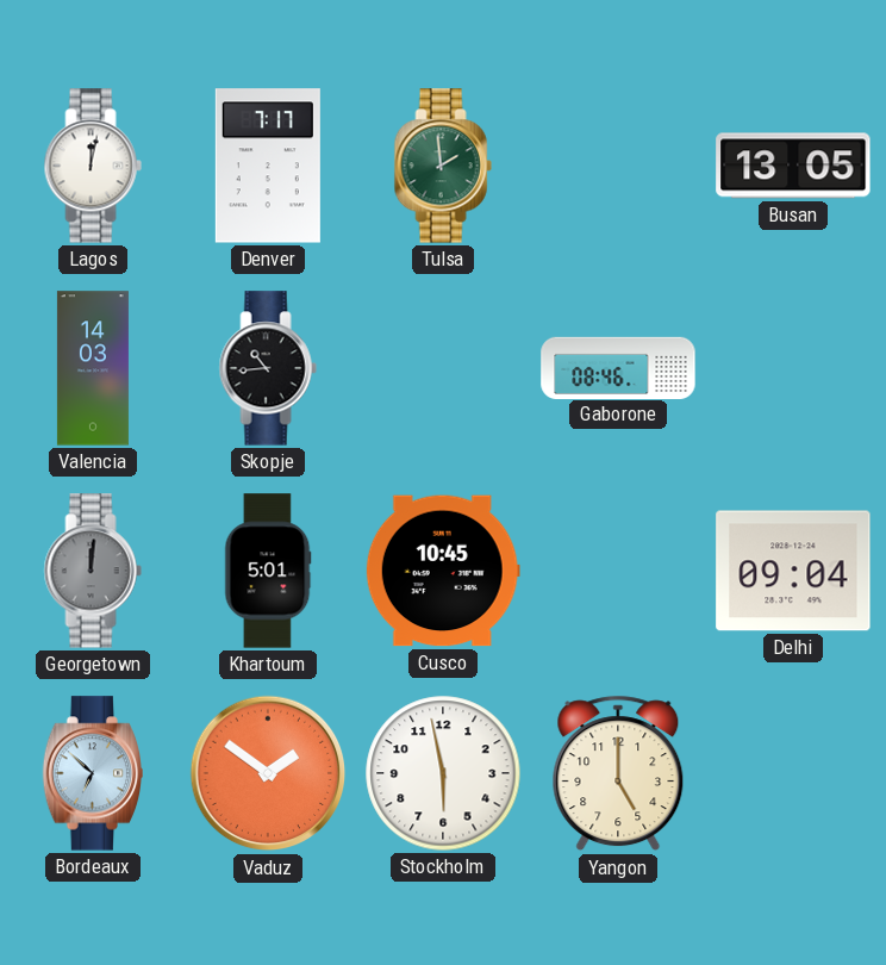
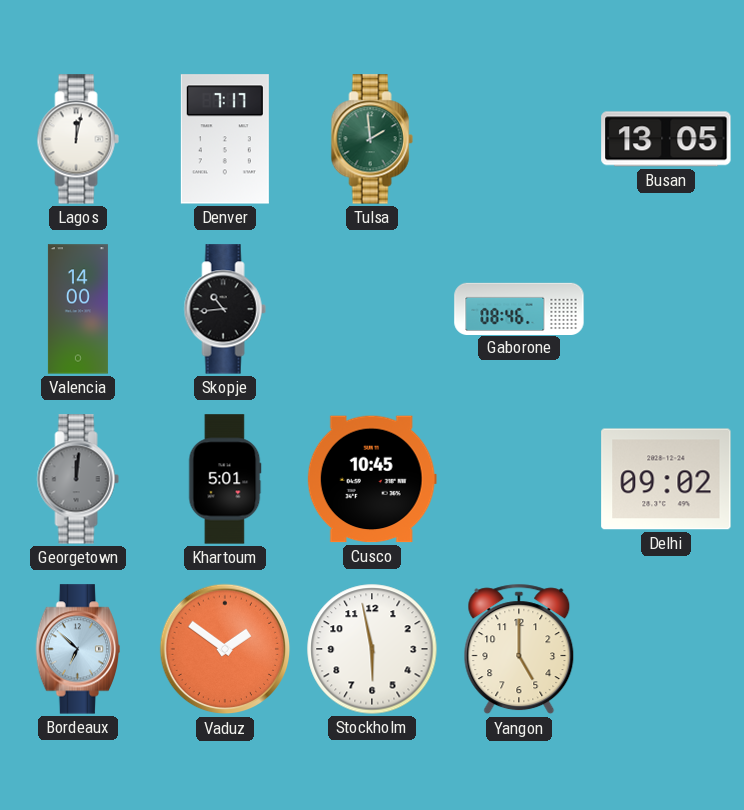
Valencia: 14:03 -> 14:00
Delhi: 09:04 -> 09:02
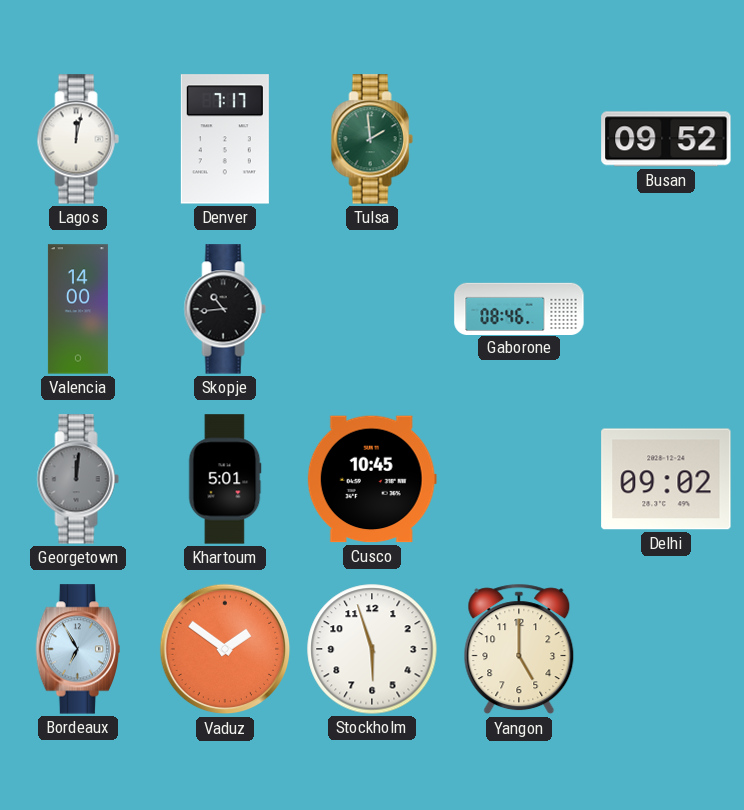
Busan: 13:05 -> 09:52
Bordeaux: 6:52 -> 6:55
Stockholm: 5:58 -> 5:57
